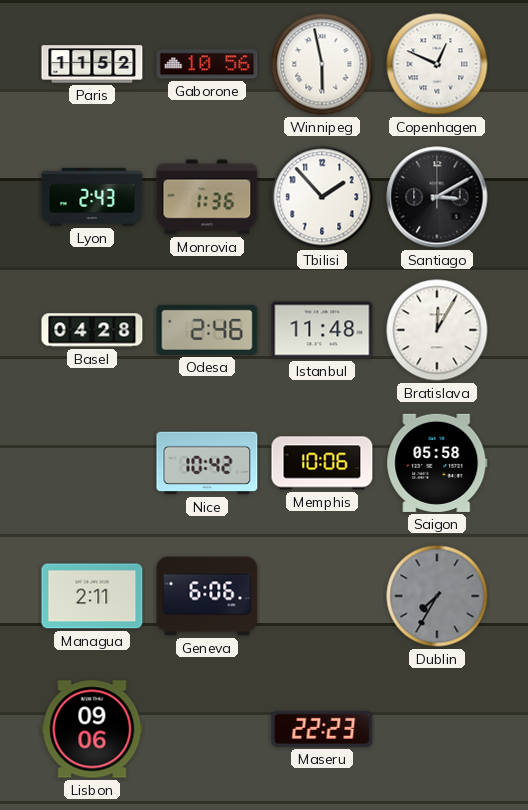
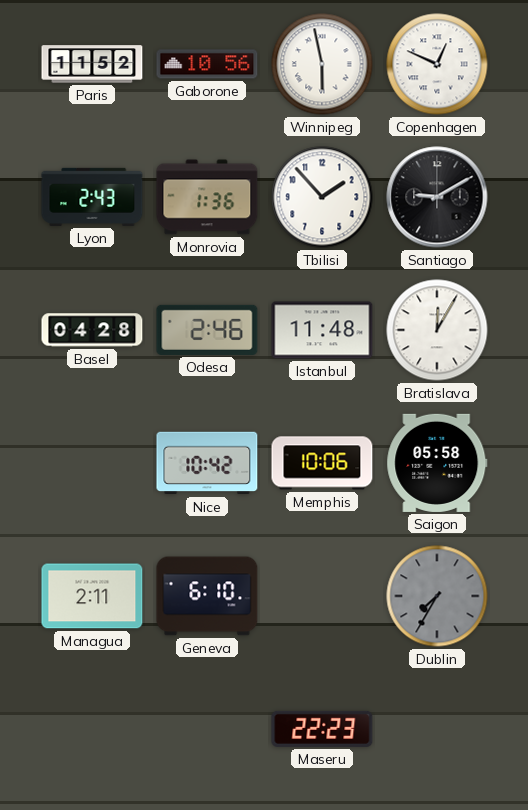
Santiago: 3:10 -> 9:10
Geneva: 6:06 -> 6:10
Lisbon: 09:06 -> none
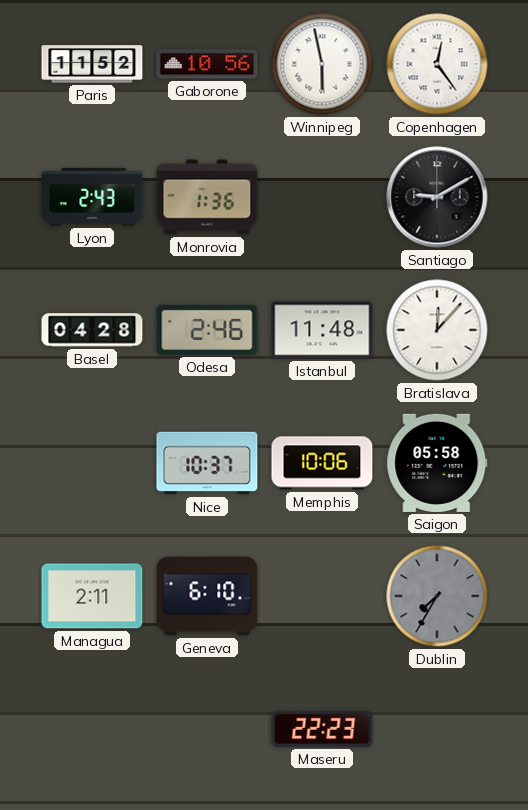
Copenhagen: 12:49 -> 12:24
Tbilisi: 1:53 -> none
Bratislava: 12:05 -> 12:07
Nice: 10:42 -> 10:37
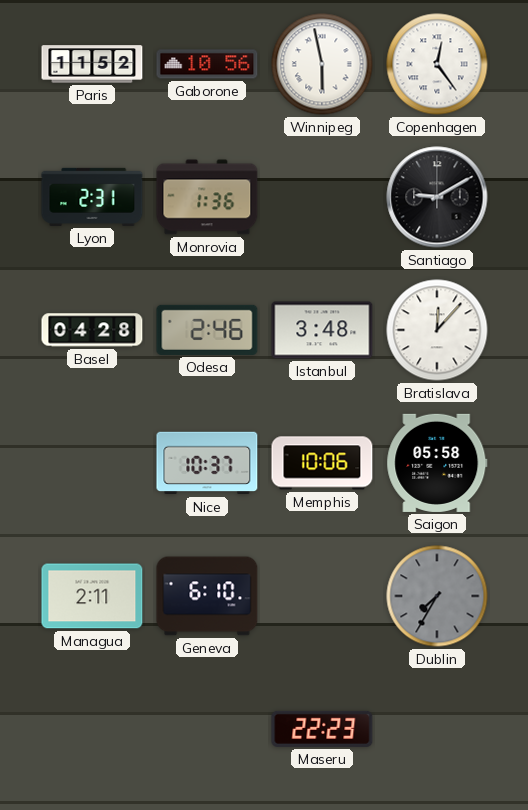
Lyon: 2:43 -> 2:31
Istanbul: 11:48 -> 3:48
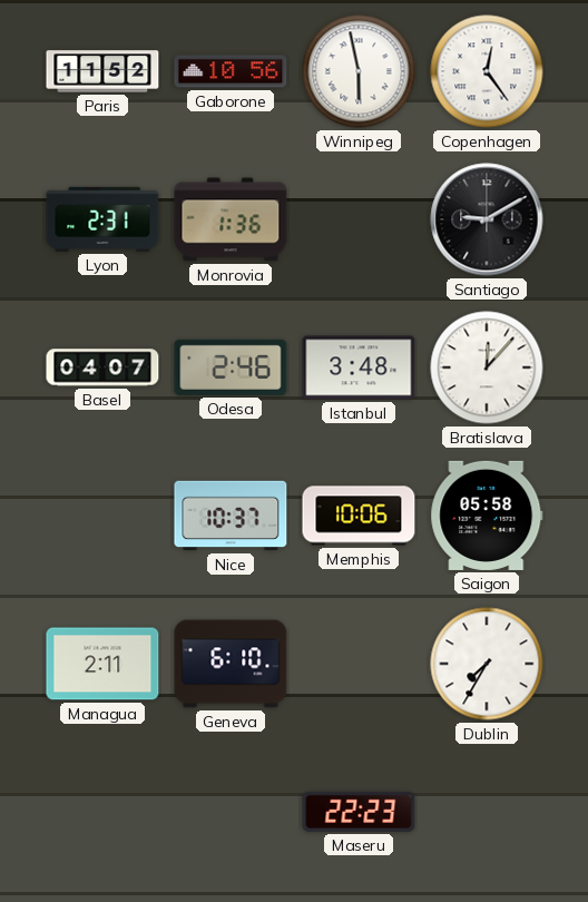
Basel: 04:28 -> 04:07
Dublin dial: grey -> white
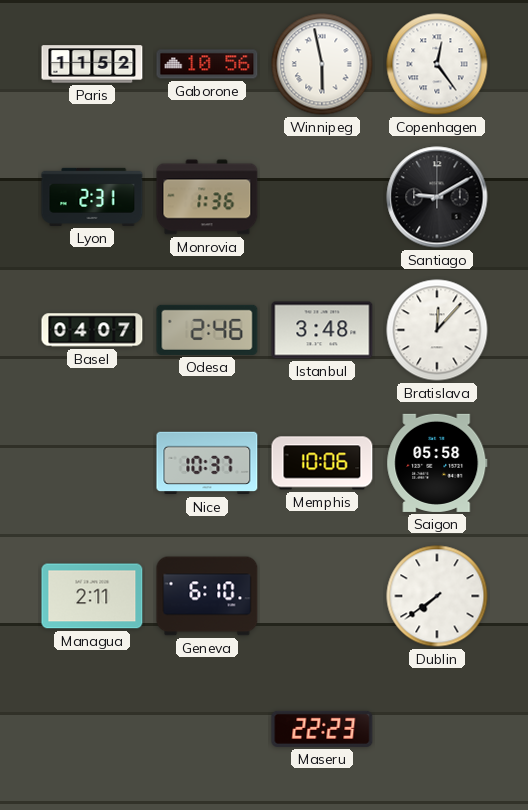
Dublin: 7:35 -> 7:39
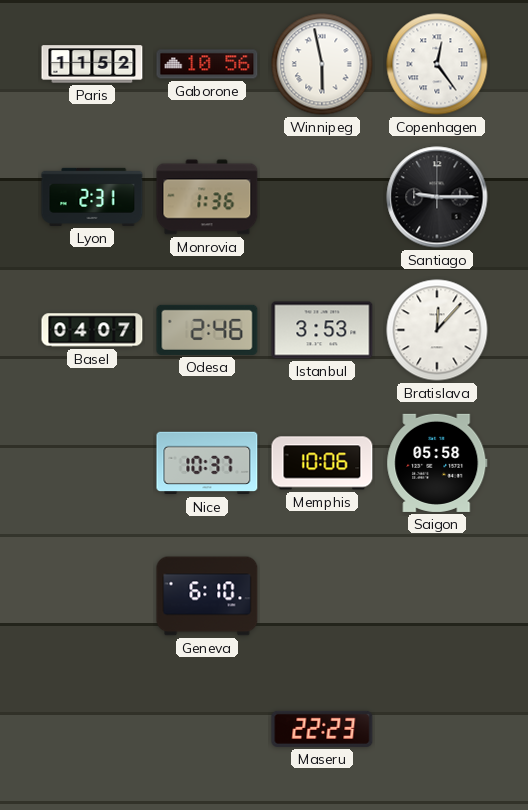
Santiago: 9:10 -> 9:15
Istanbul: 3:48 -> 3:53
Managua: 2:11 -> none
Dublin: 7:39 -> none
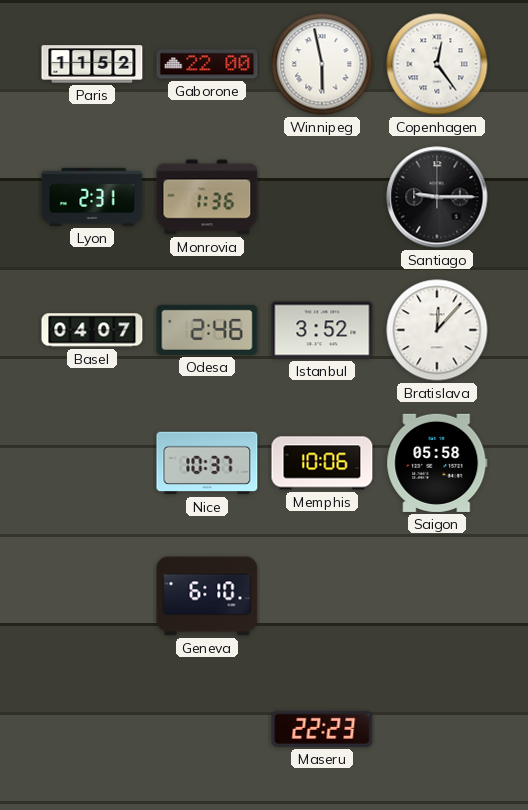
Gaborone: 10:56 -> 22:00
Istanbul: 3:53 -> 3:52
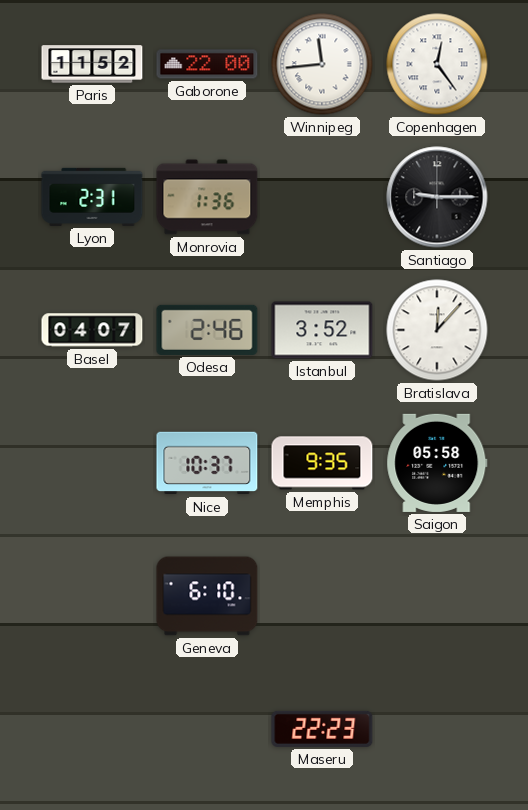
Winnipeg: 5:58 -> 11:44
Memphis: 10:06 -> 9:35
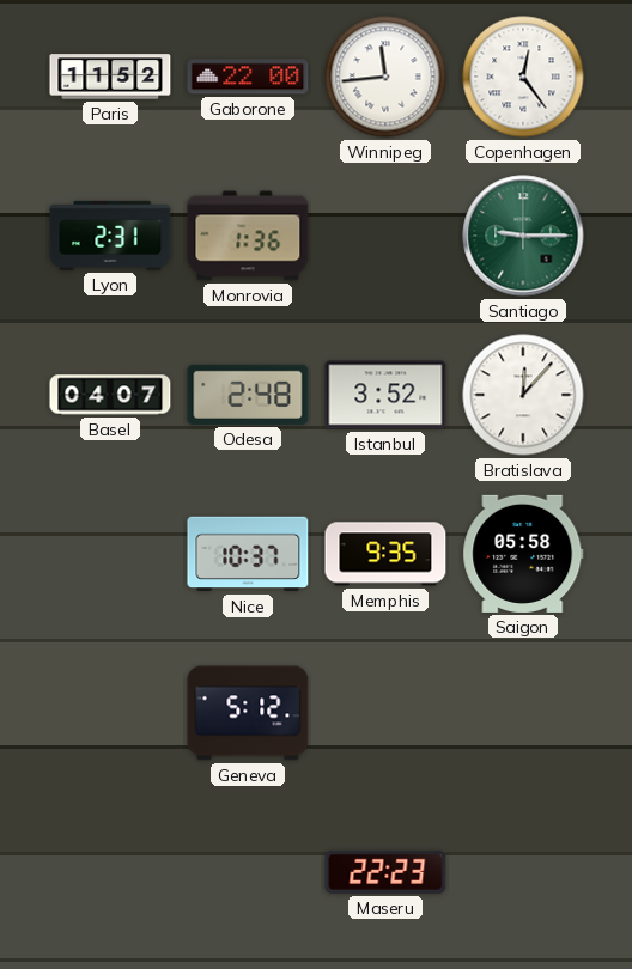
Santiago dial: black -> green
Odesa: 2:46 -> 2:48
Geneva: 6:10 -> 5:12
